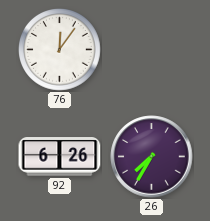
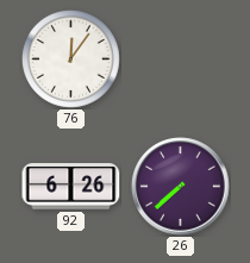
26: 7:35 -> 7:38
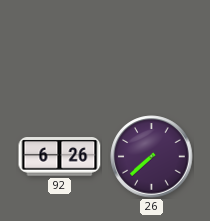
76: 12:06 -> none
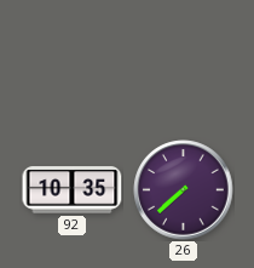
92: 6:26 -> 10:35
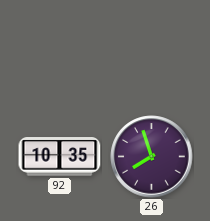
26: 7:38 -> 7:57
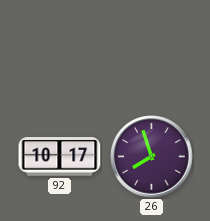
92: 10:35 -> 10:17
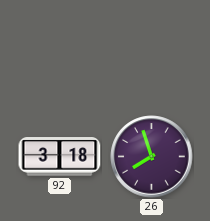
92: 10:17 -> 3:18
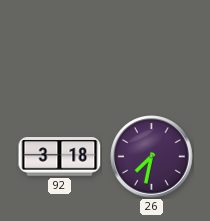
26: 7:57 -> 7:32
